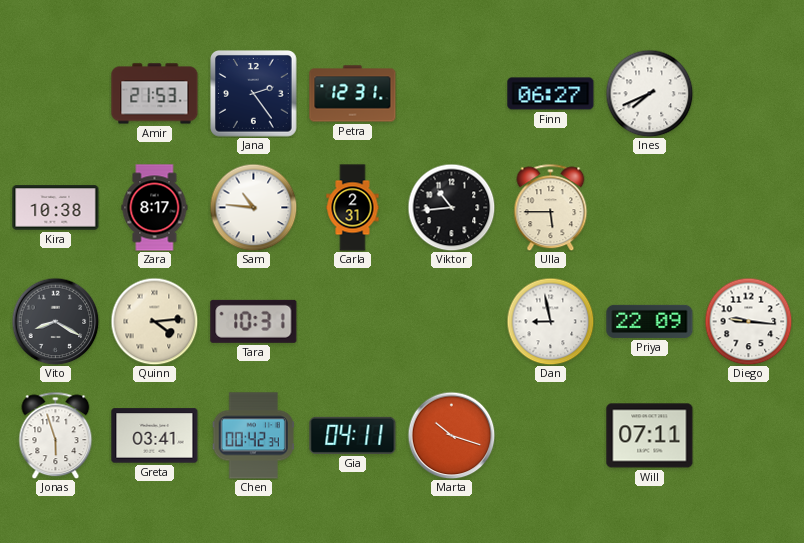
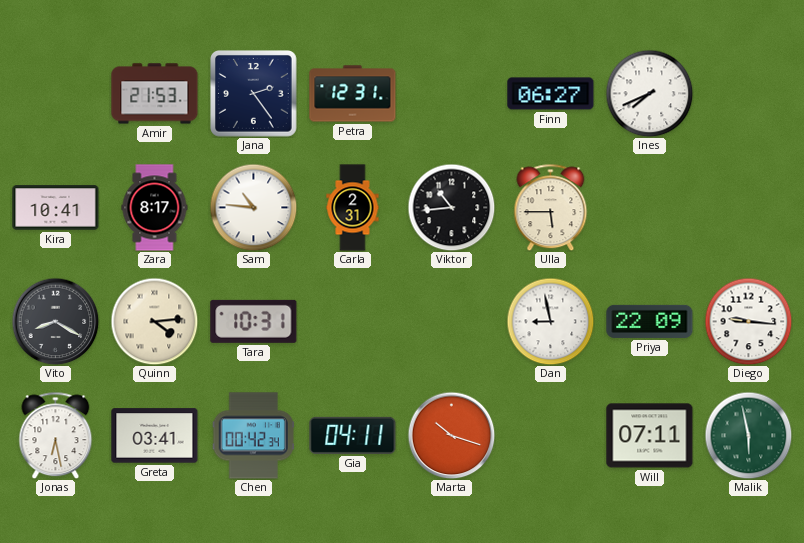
Kira: 10:38 -> 10:41
Jonas: 5:57 -> 6:28
Malik: none -> 5:58
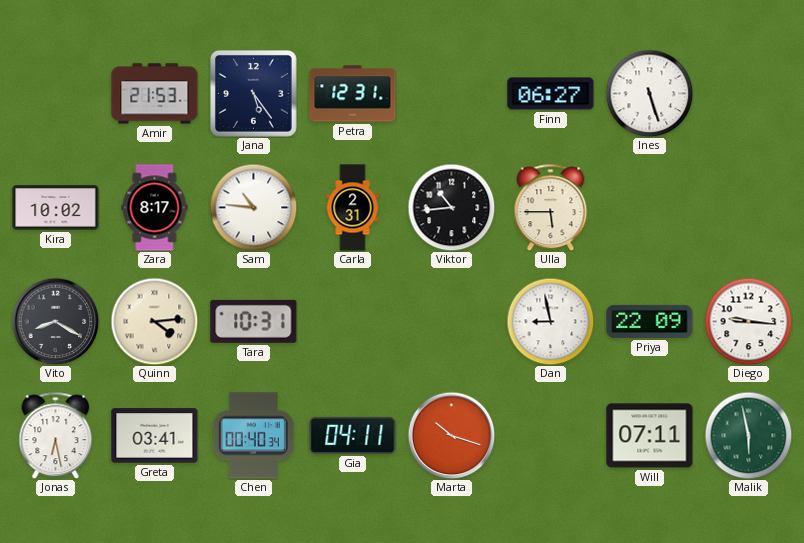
Jana: 2:24 -> 5:24
Ines: 7:41 -> 5:27
Kira: 10:41 -> 10:02
Chen: 00:42 -> 00:40
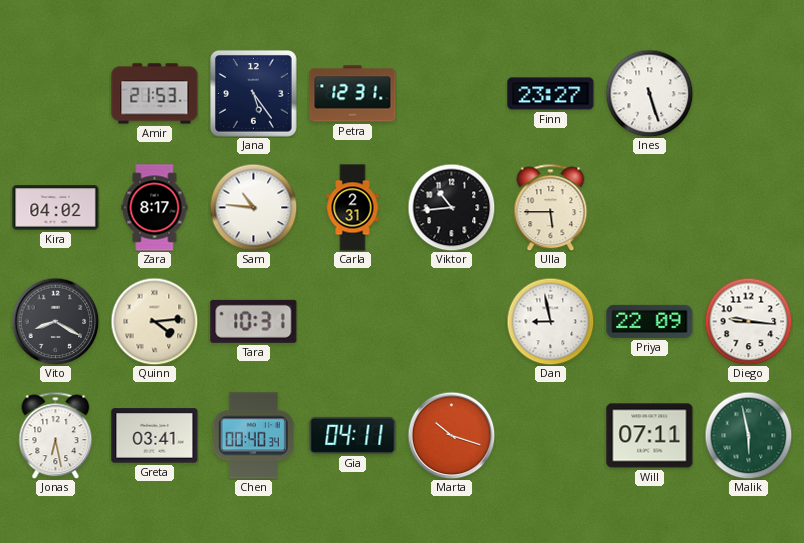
Finn: 06:27 -> 23:27
Kira: 10:02 -> 04:02
